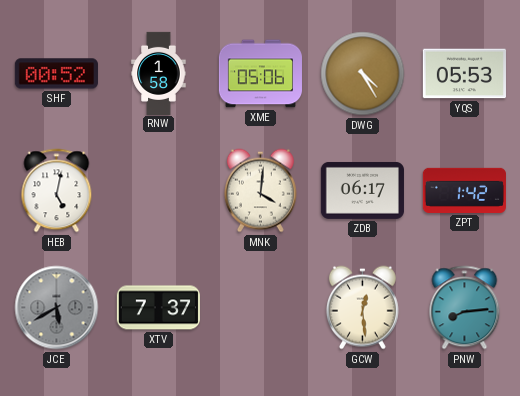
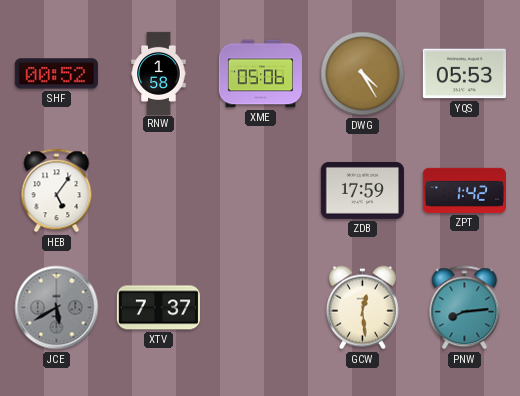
HEB: 5:02 -> 5:06
MNK: 4:01 -> none
ZDB: 06:17 -> 17:59
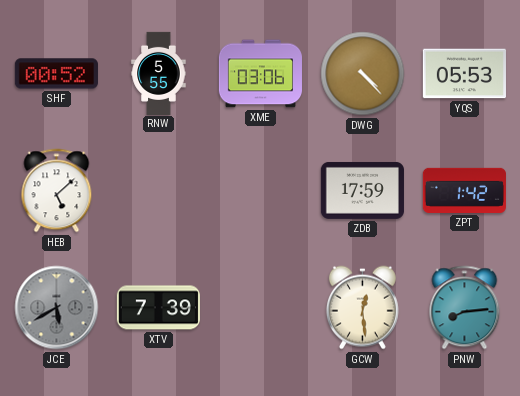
RNW: 1:58 -> 5:55
XME: 05:06 -> 03:06
DWG: 4:25 -> 4:23
HEB: 5:06 -> 5:08
XTV: 7:37 -> 7:39
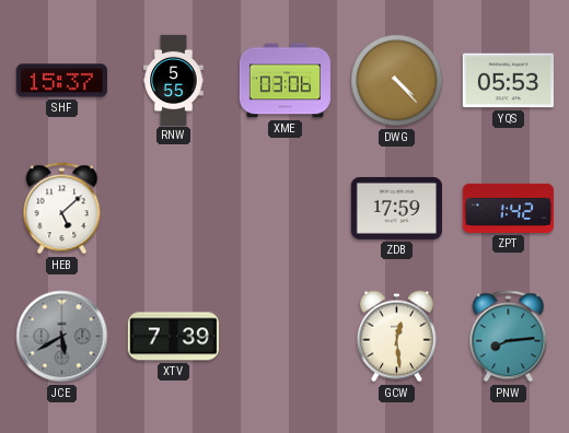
SHF: 00:52 -> 15:37
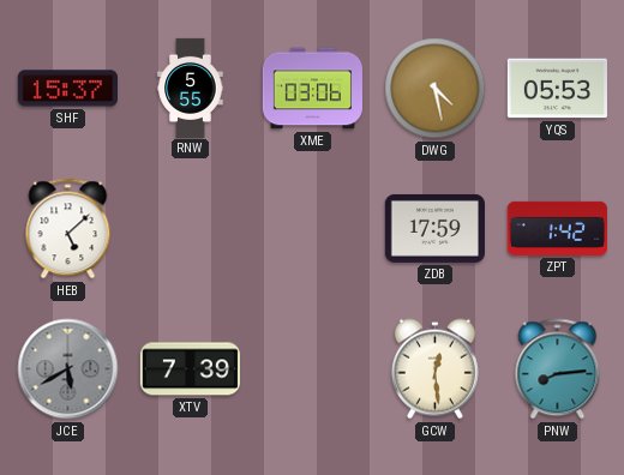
DWG: 4:23 -> 4:28
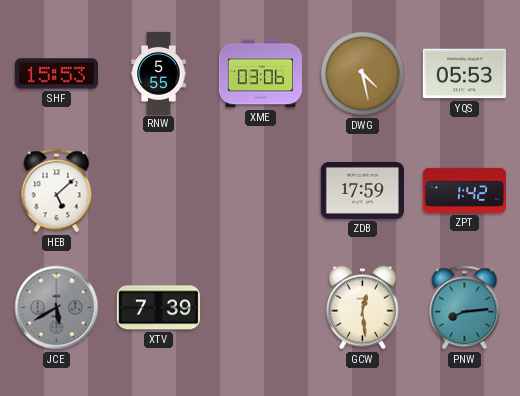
SHF: 15:37 -> 15:53
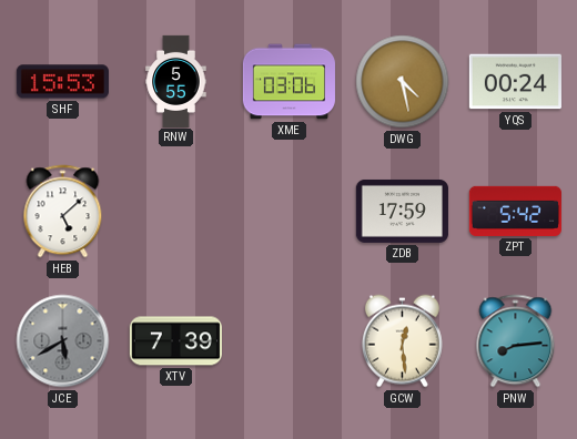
YQS: 05:53 -> 00:24
ZPT: 1:42 -> 5:42
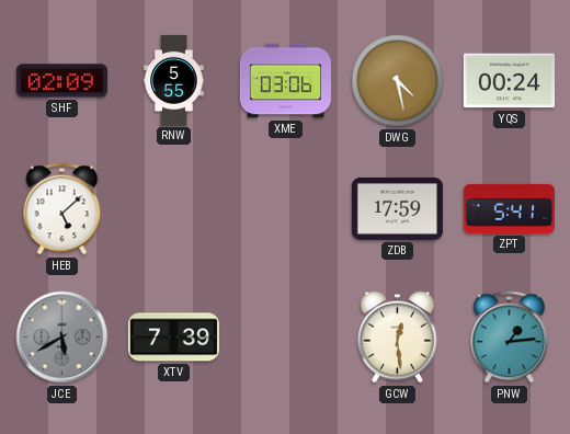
SHF: 15:53 -> 02:09
ZPT: 5:42 -> 5:41
PNW: 8:14 -> 1:14
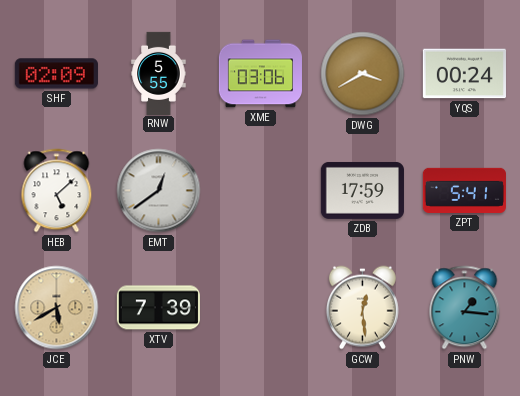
DWG: 4:28 -> 3:40
EMT: none -> 12:39
JCE dial: grey -> champagne
PNW: 1:14 -> 1:16
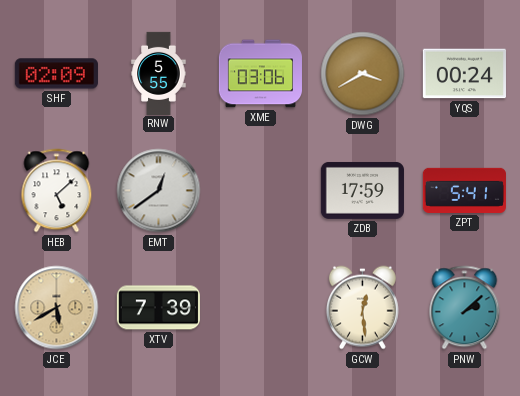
PNW: 1:16 -> 2:08
